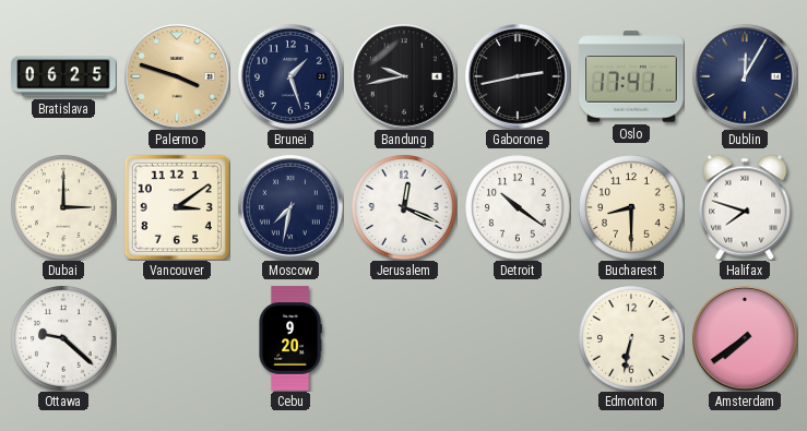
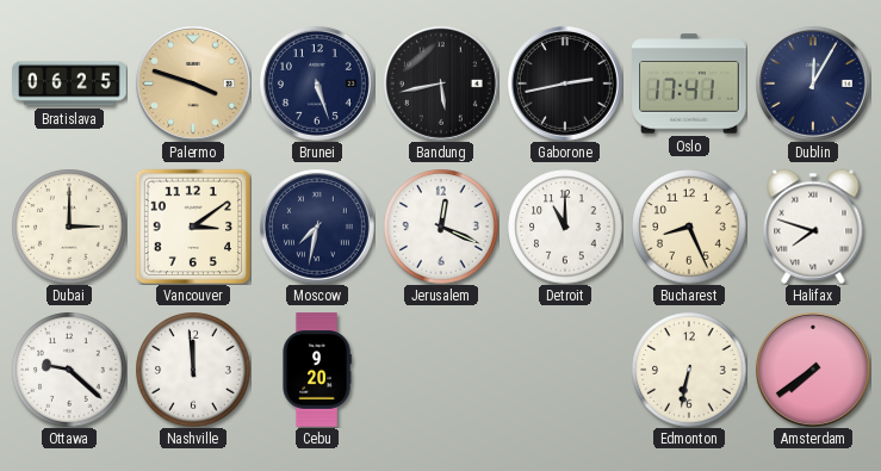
Brunei: 1:27 -> 5:27
Bandung: 9:43 -> 5:43
Detroit: 10:21 -> 11:00
Bucharest: 8:30 -> 8:26
Nashville: none -> 11:59
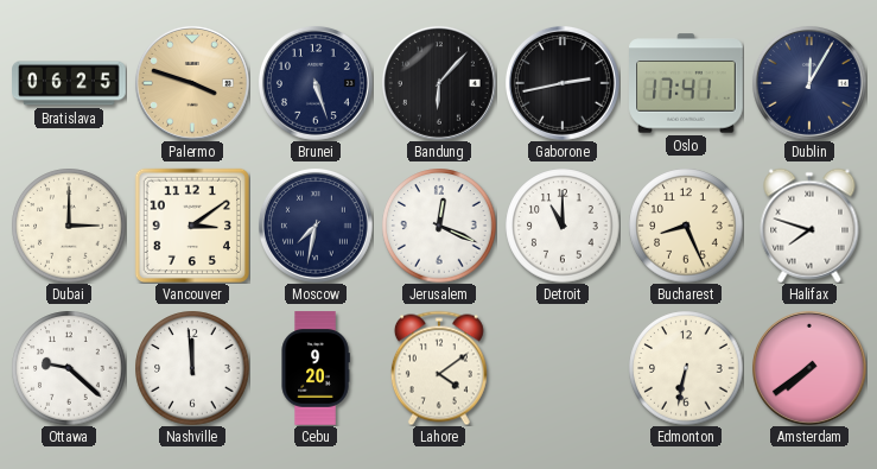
Bandung: 5:43 -> 6:07
Lahore: none -> 4:09
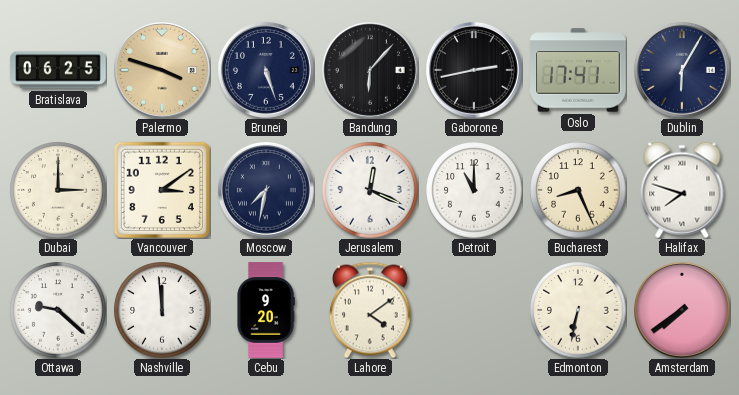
Dublin: 12:05 -> 6:05
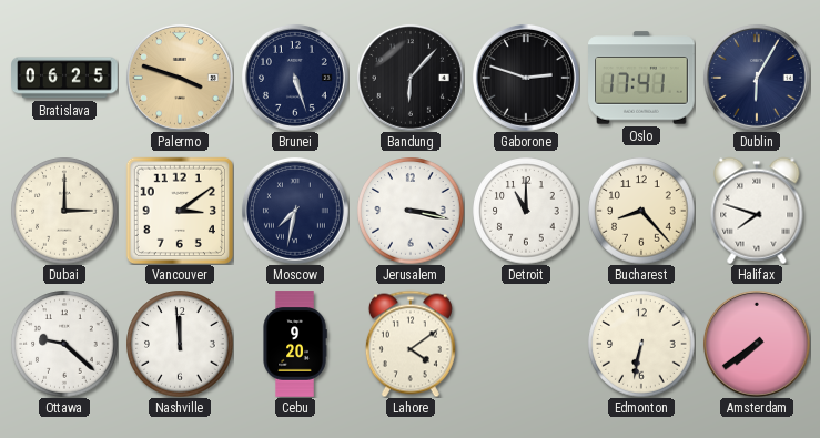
Gaborone: 2:43 -> 2:48
Jerusalem: 12:19 -> 3:17
Bucharest: 8:26 -> 8:23
